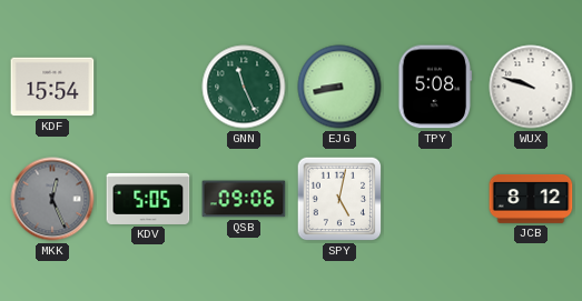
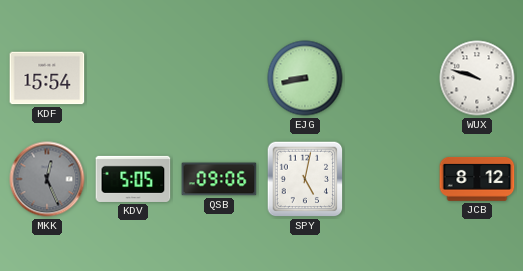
GNN: 11:26 -> none
TPY: 5:08 -> none
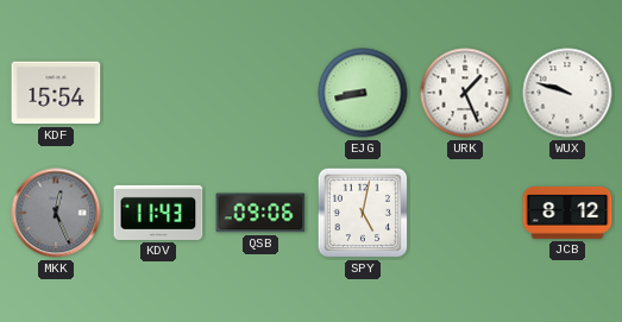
URK: none -> 1:26
KDV: 5:05 -> 11:43
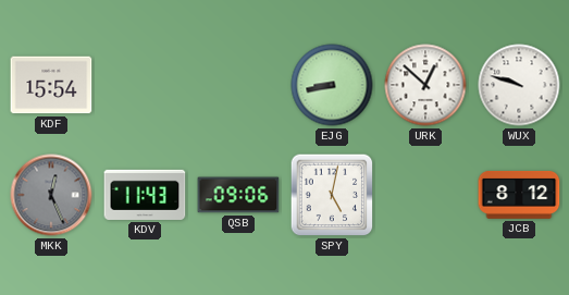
URK: 1:26 -> 12:52
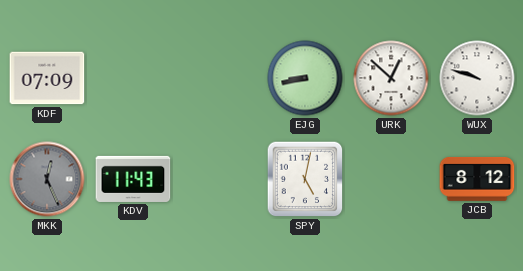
KDF: 15:54 -> 07:09
QSB: 09:06 -> none
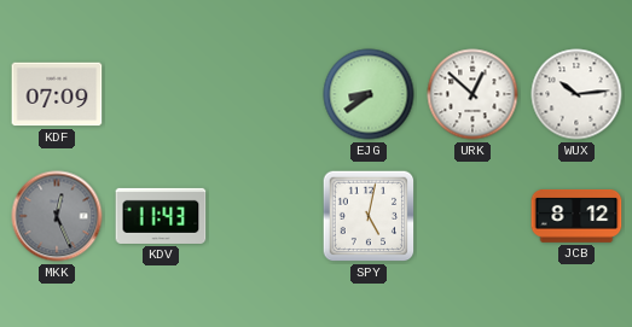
EJG: 8:43 -> 8:39
WUX: 9:48 -> 10:14
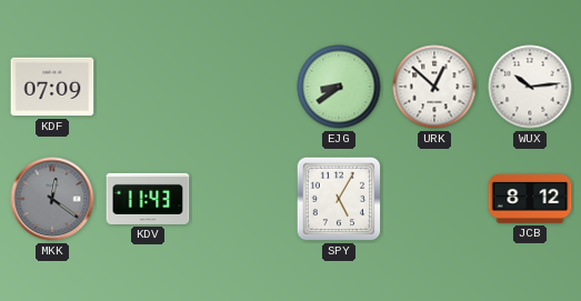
MKK: 12:26 -> 12:21
SPY: 5:02 -> 5:05
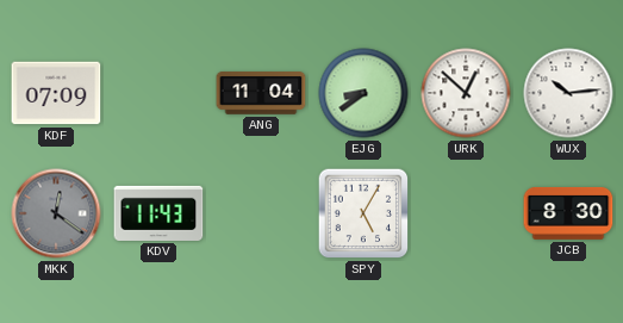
ANG: none -> 11:04
JCB: 8:12 -> 8:30
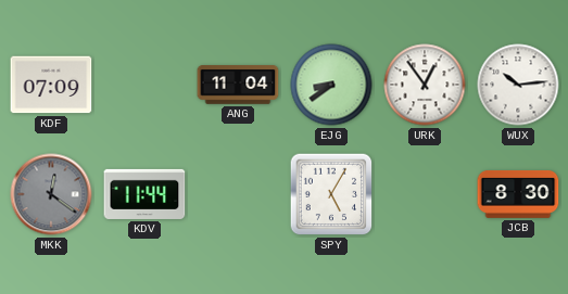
URK: 12:52 -> 12:54
KDV: 11:43 -> 11:44
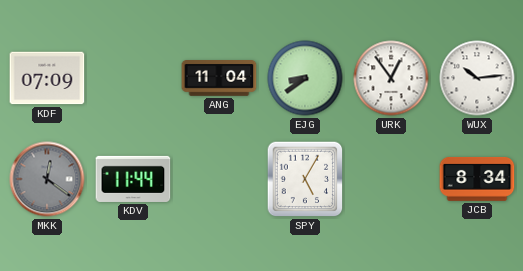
JCB: 8:30 -> 8:34
